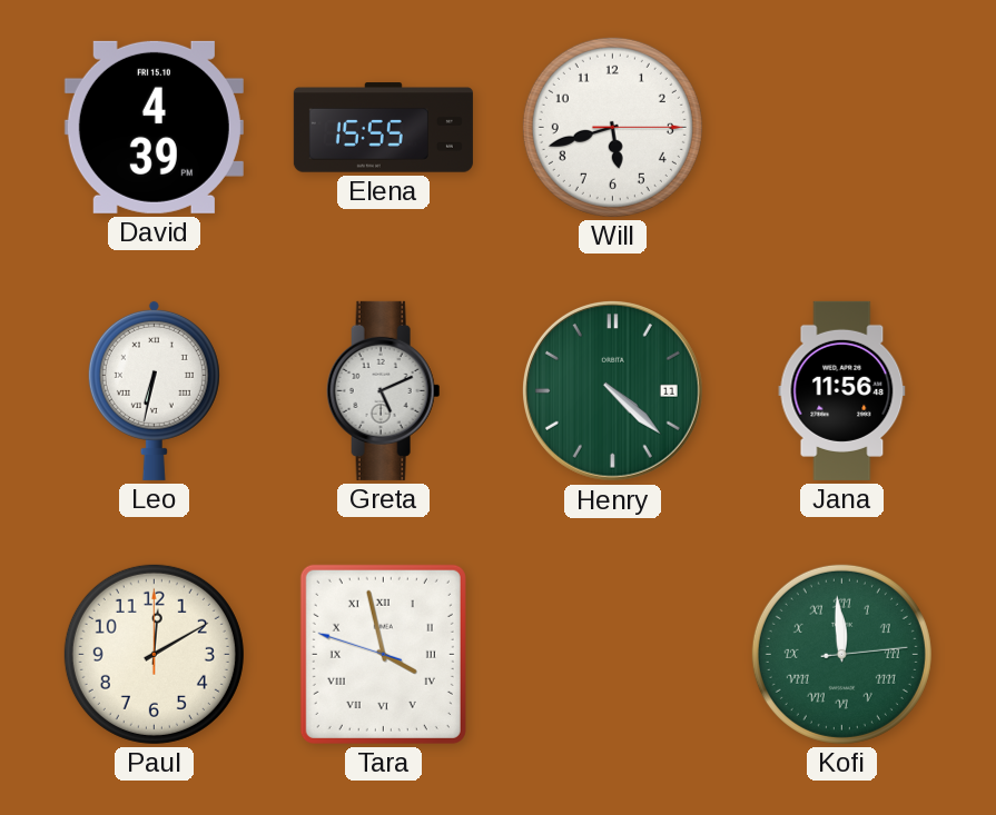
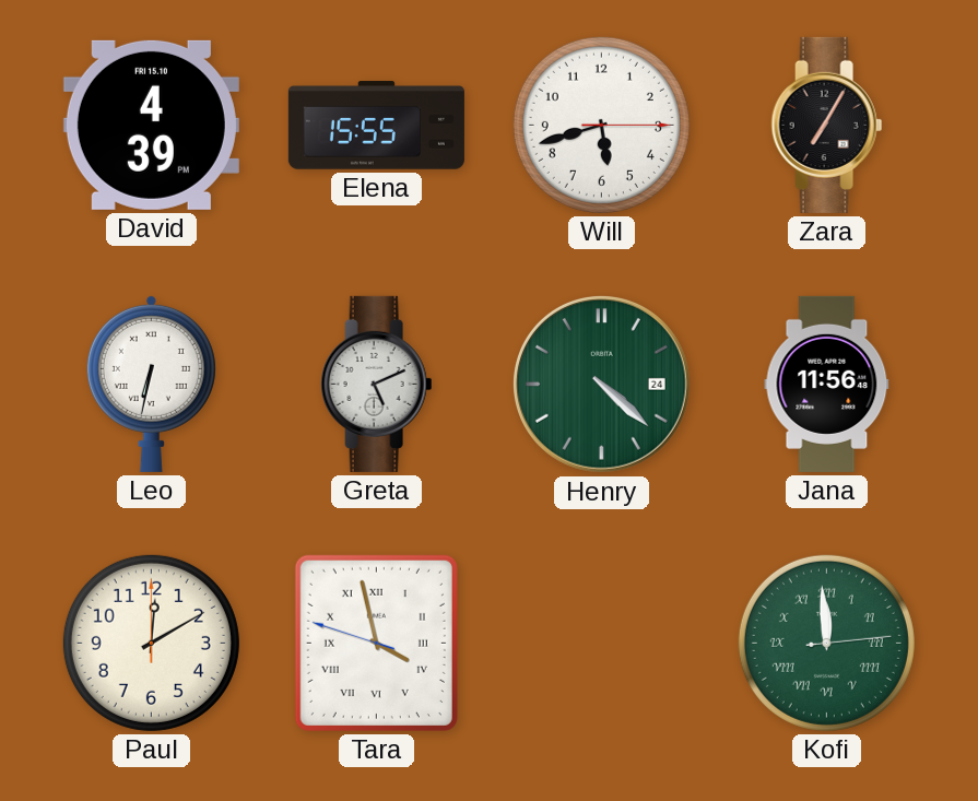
Zara: none -> 7:05
Henry date: 11 -> 24
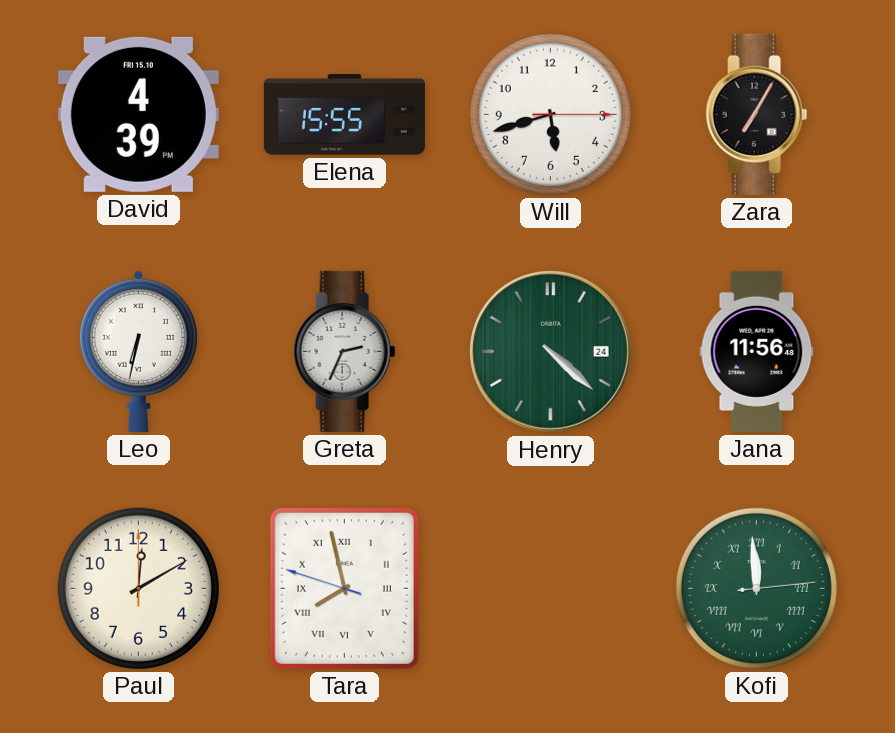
Greta: 5:11 -> 2:34
Tara: 3:57 -> 7:57
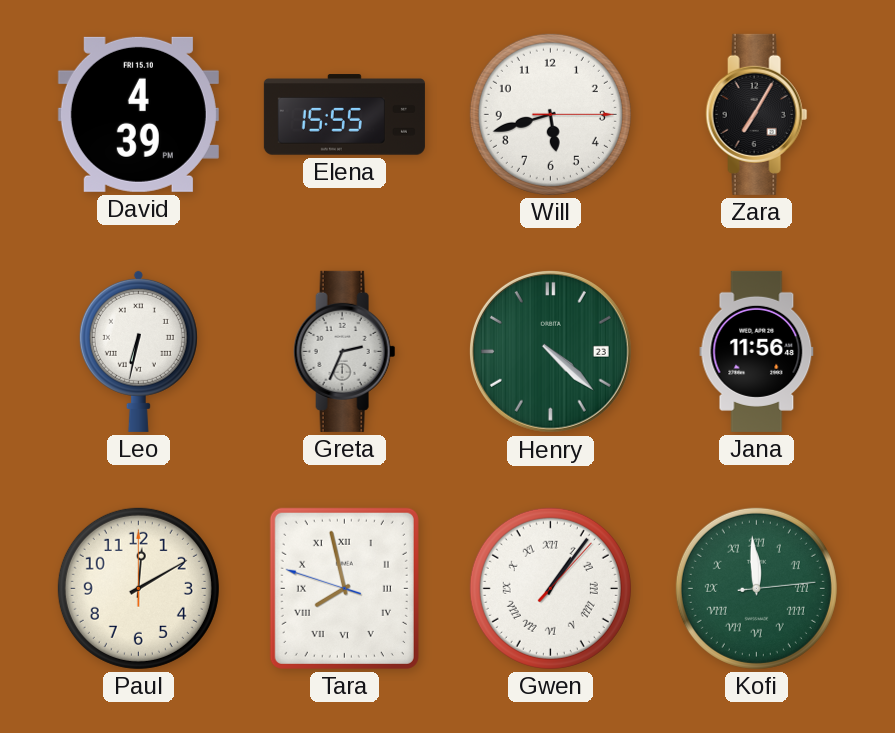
Henry date: 24 -> 23
Gwen: none -> 1:06
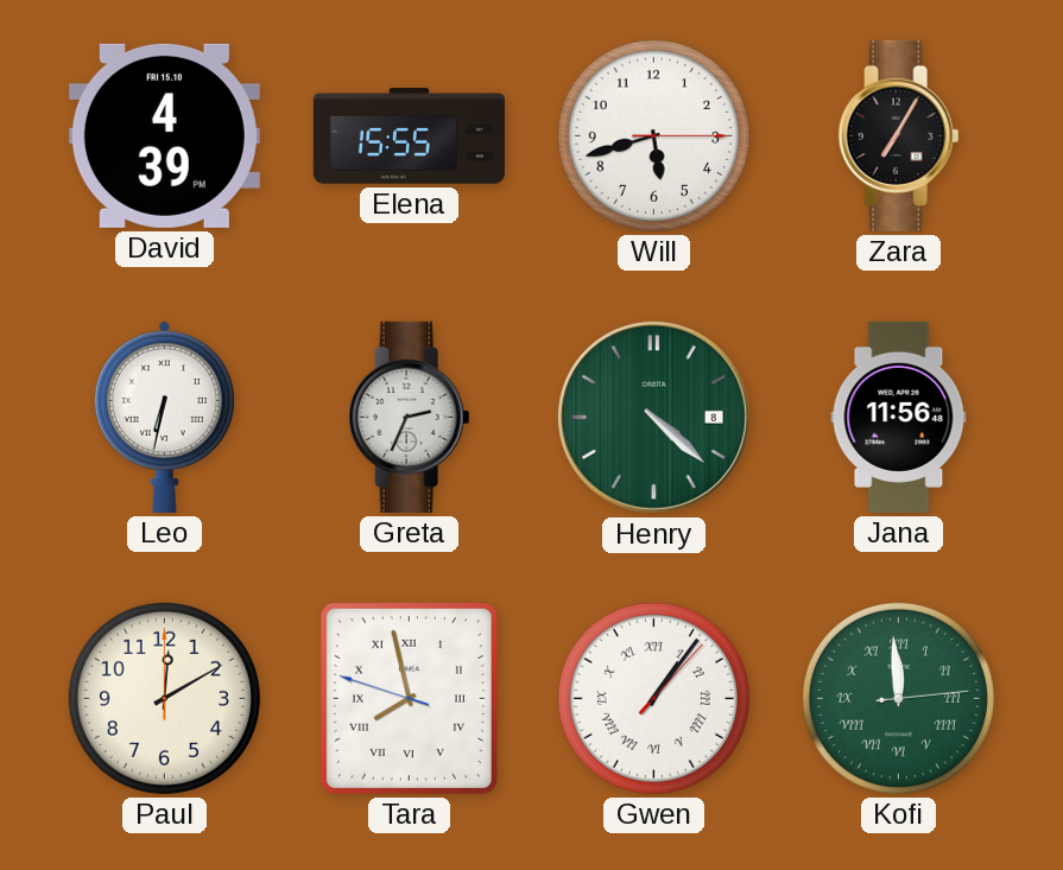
Henry date: 23 -> 8
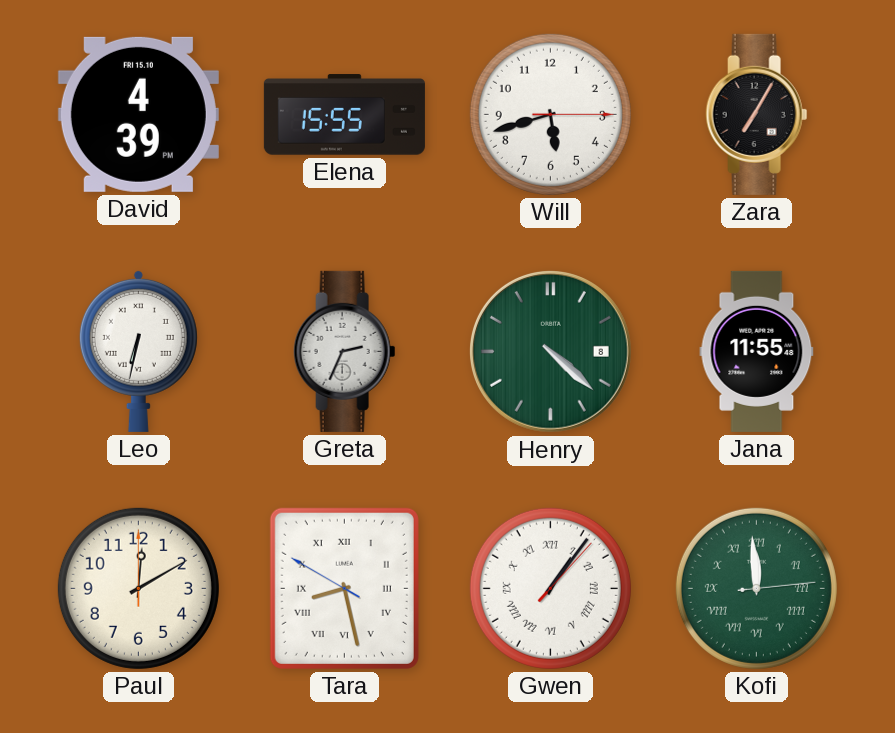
Jana: 11:56 -> 11:55
Tara: 7:57 -> 8:27
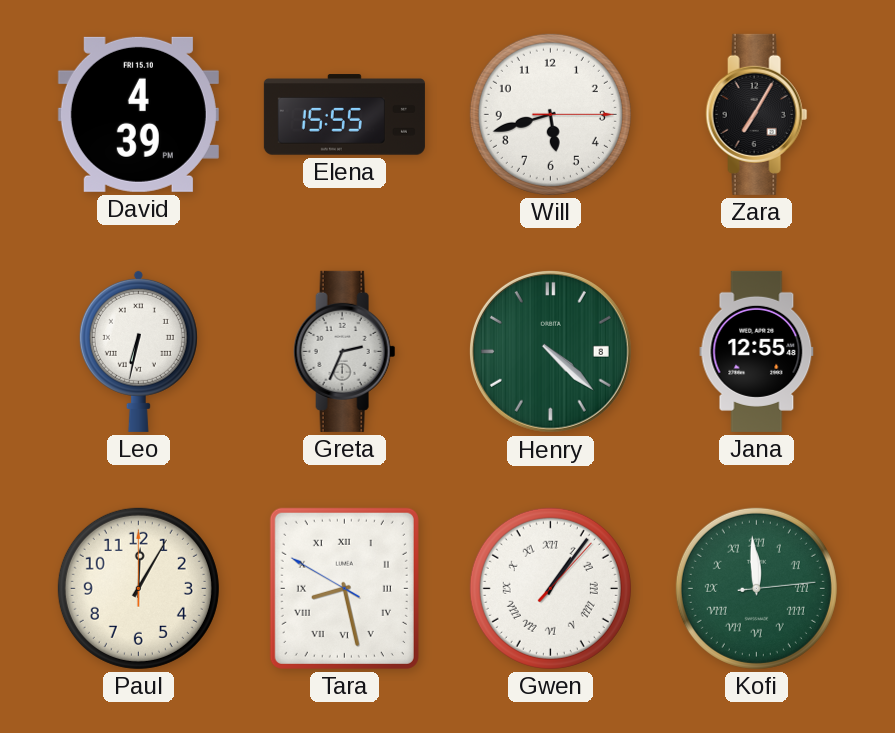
Jana: 11:55 -> 12:55
Paul: 12:10 -> 12:05
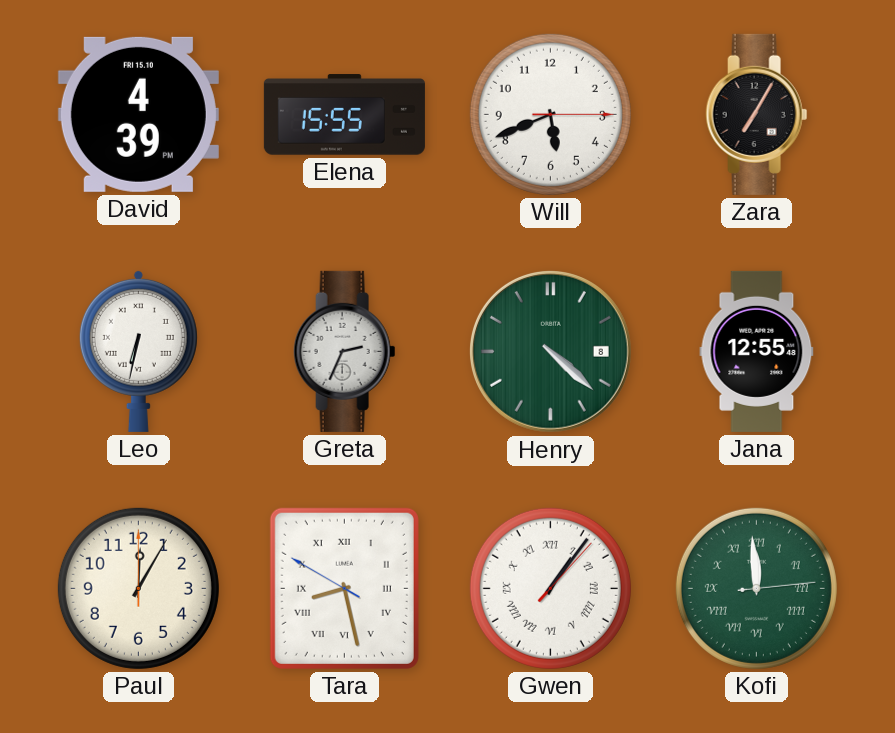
Will: 5:42 -> 5:41
